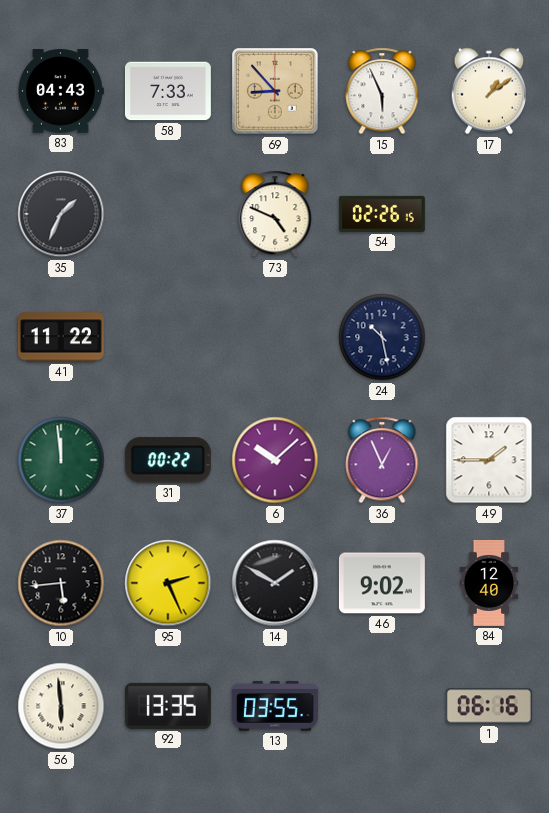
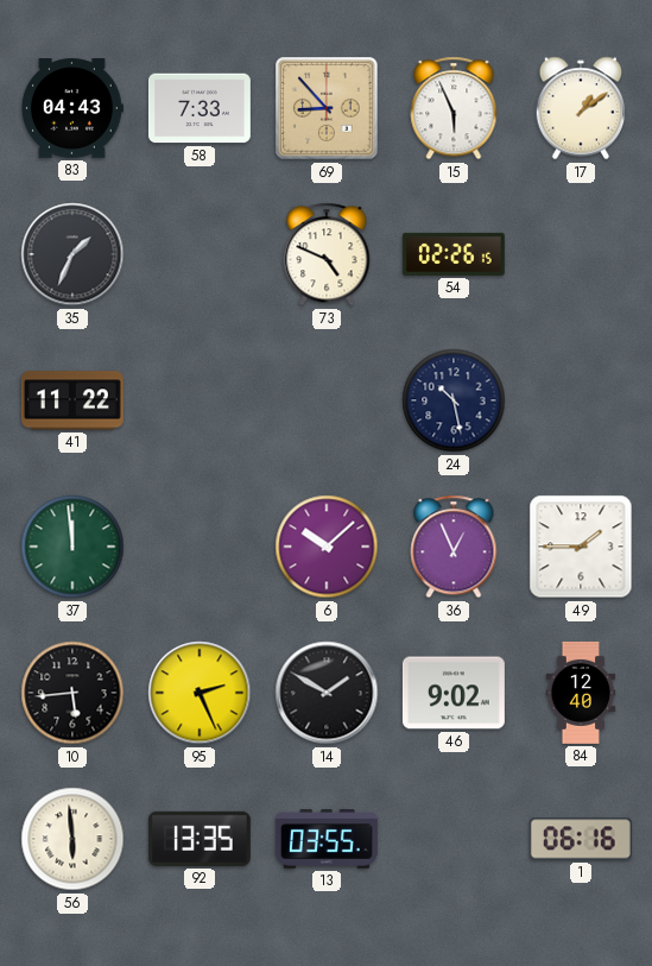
31: 00:22 -> none
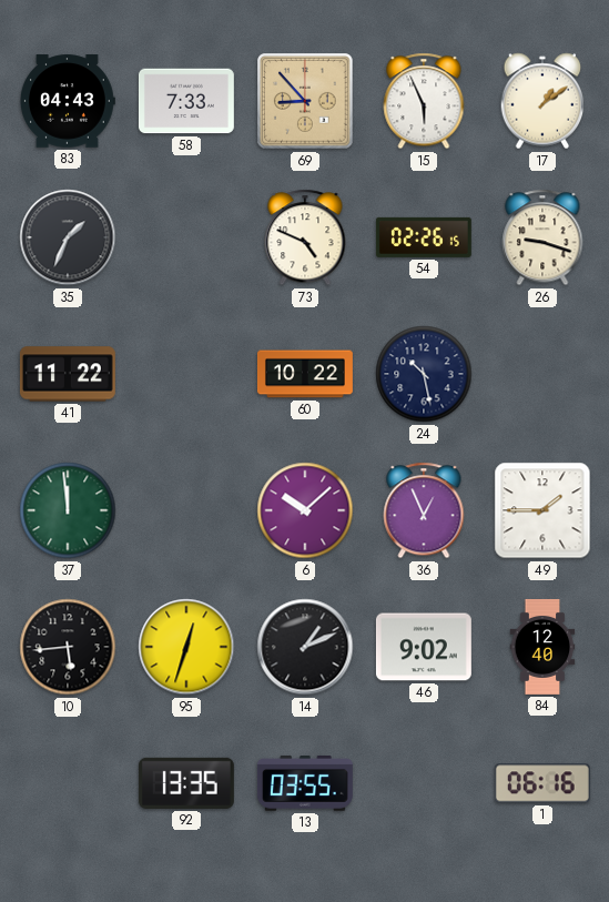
26: none -> 9:18
60: none -> 10:22
95: 2:26 -> 12:33
14: 1:50 -> 1:11
56: 5:59 -> none
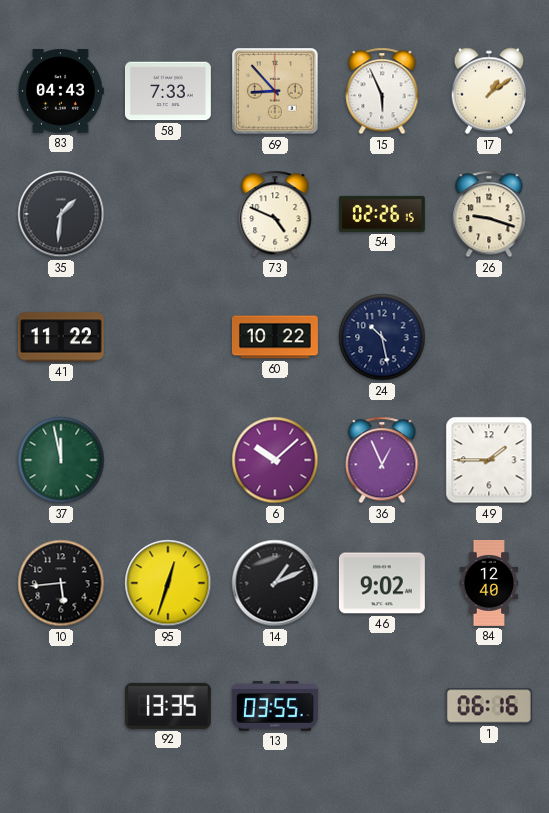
35: 1:34 -> 1:31
37: 11:59 -> 11:58
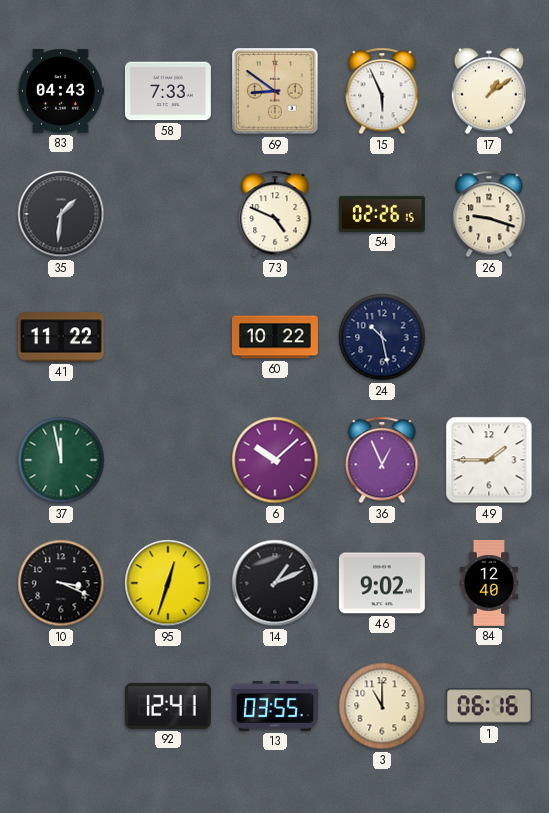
69: 8:53 -> 8:51
10: 5:44 -> 3:19
92: 13:35 -> 12:41
3: none -> 11:00
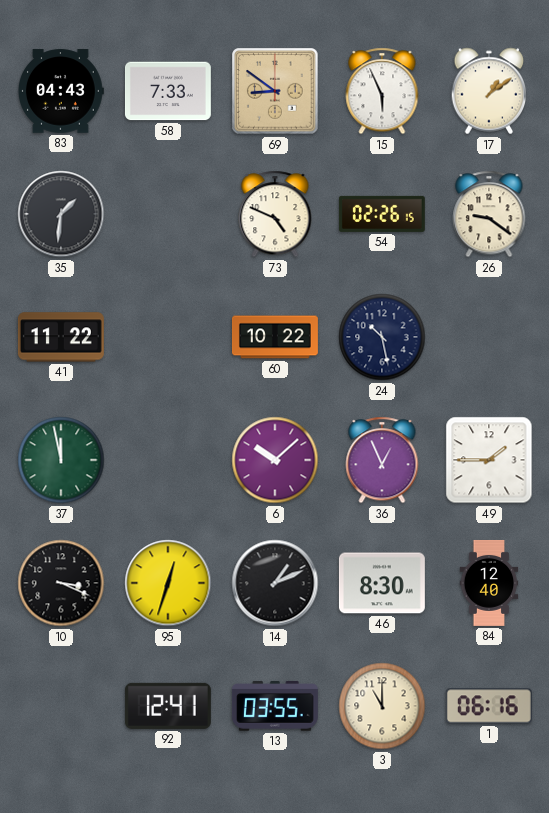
26: 9:18 -> 9:21
46: 9:02 -> 8:30
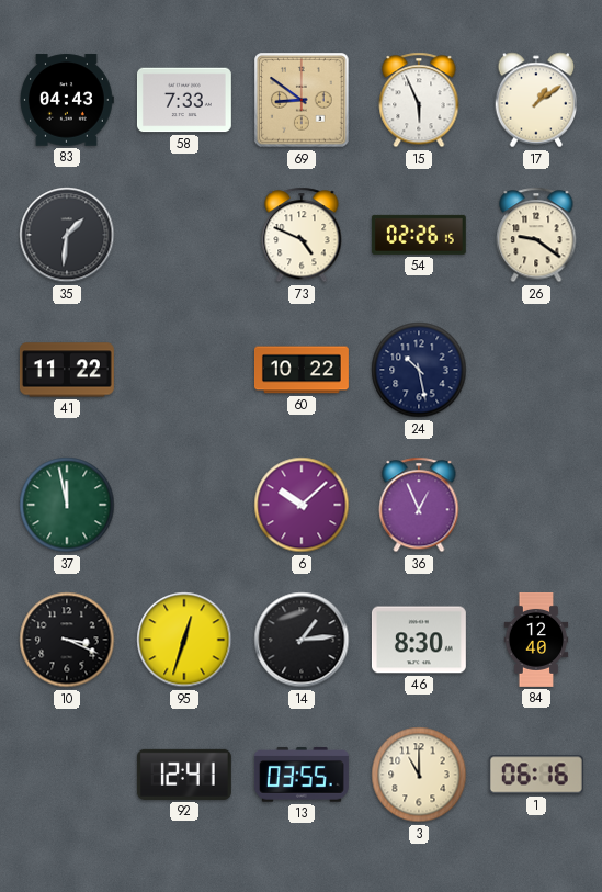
49: 1:45 -> none
14: 1:11 -> 1:14
